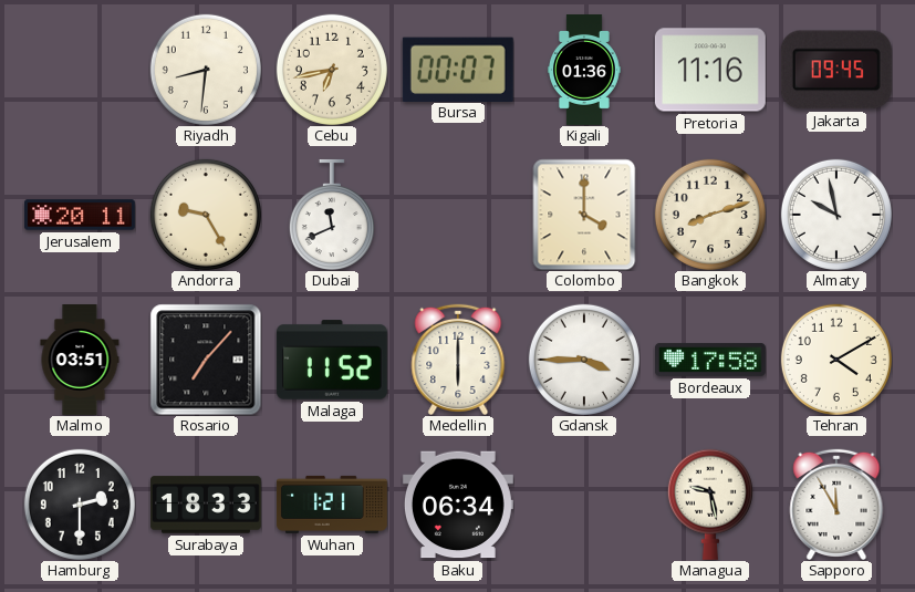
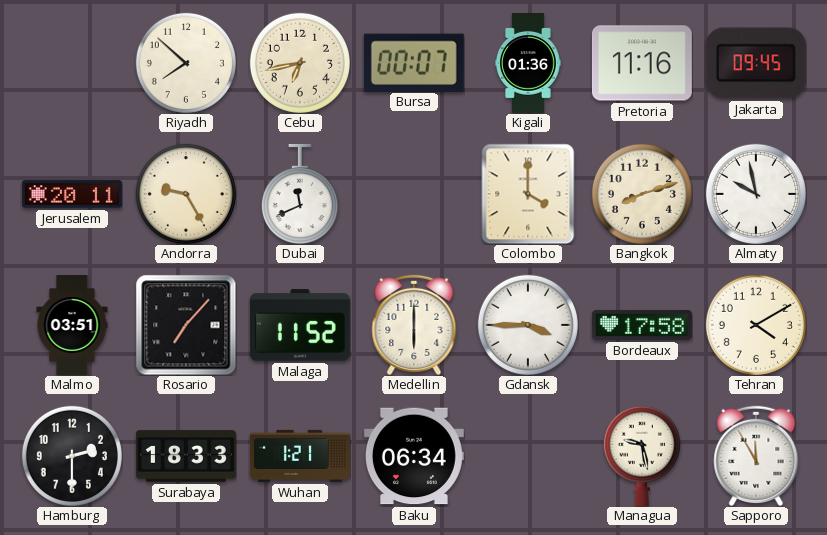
Riyadh: 8:31 -> 7:52
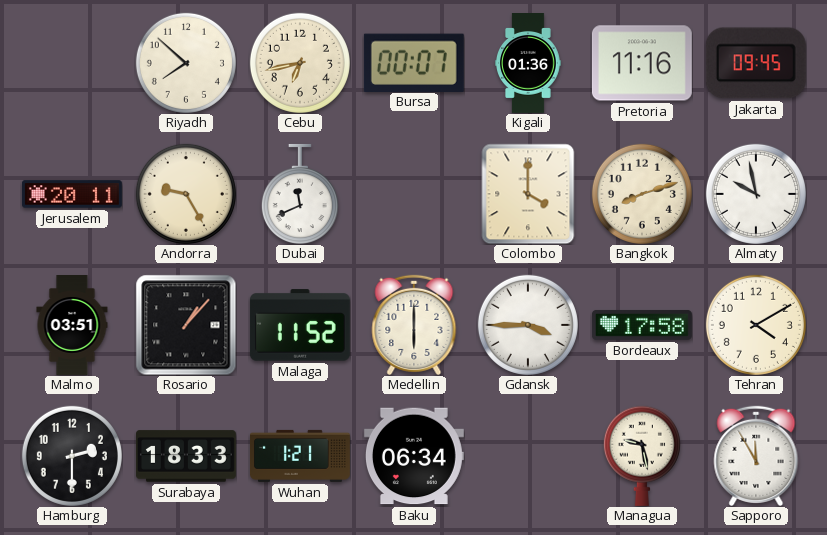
Rosario: 7:07 -> 1:07
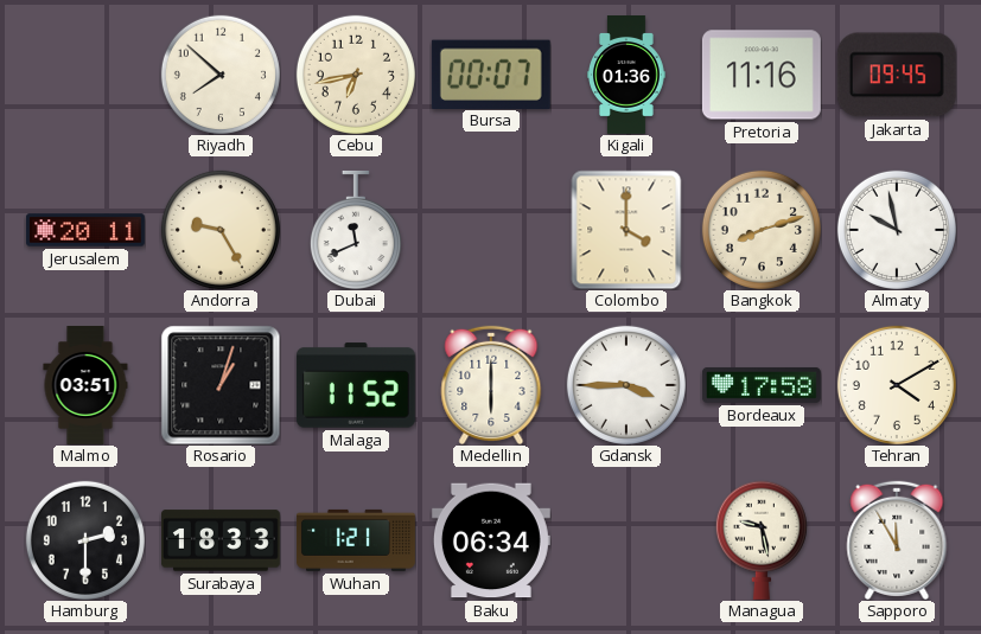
Rosario: 1:07 -> 1:03
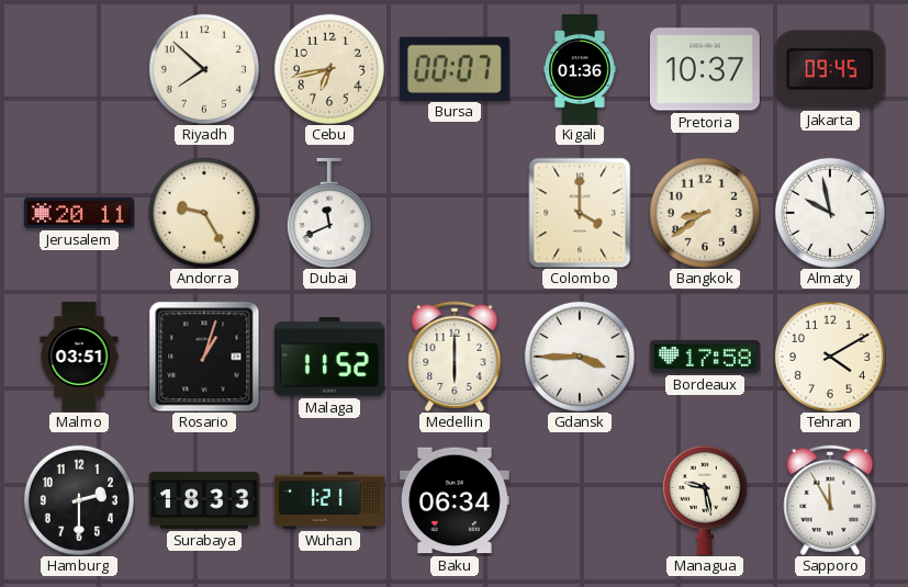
Pretoria: 11:16 -> 10:37
Bangkok: 8:12 -> 8:39
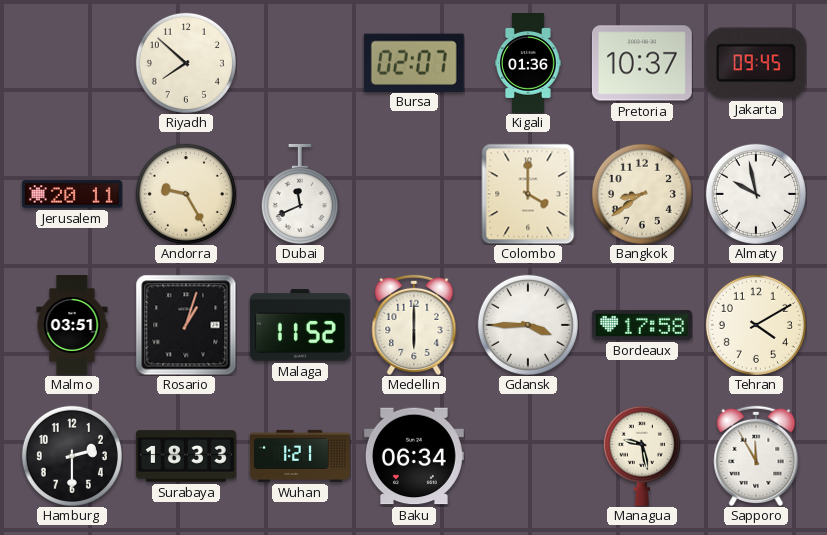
Cebu: 6:43 -> none
Bursa: 00:07 -> 02:07
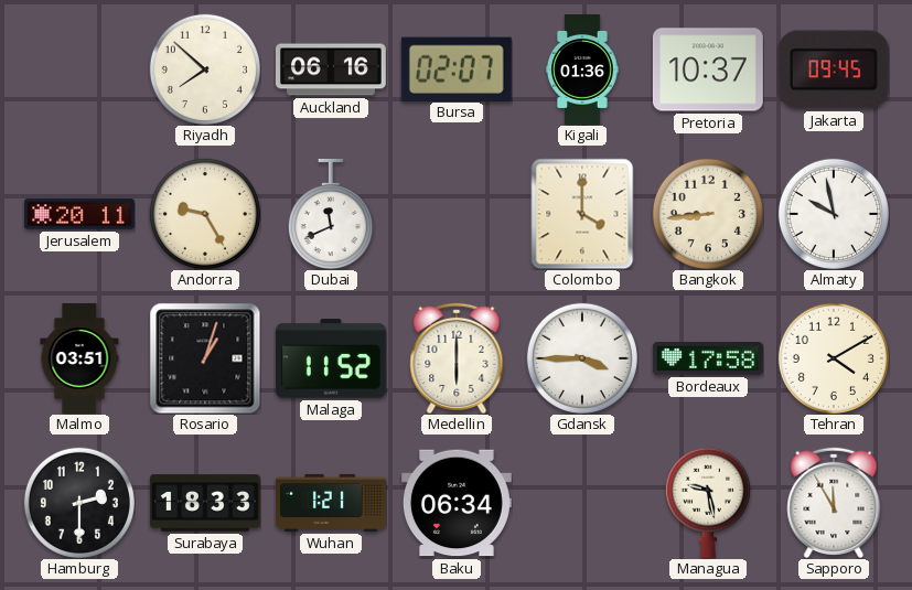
Auckland: none -> 06:16
Bangkok: 8:39 -> 8:44
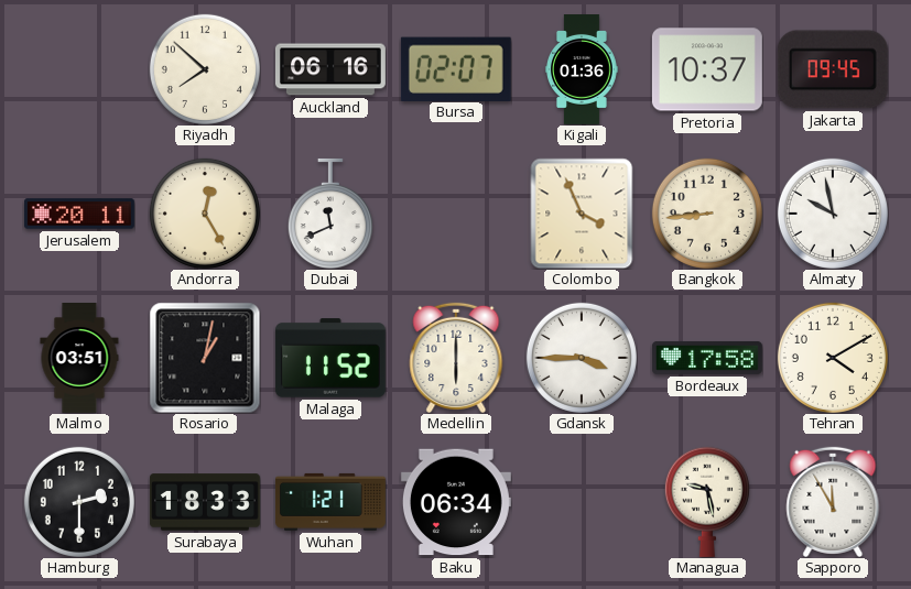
Andorra: 9:25 -> 12:25
Colombo: 4:00 -> 3:56
Rosario: 1:03 -> 1:02
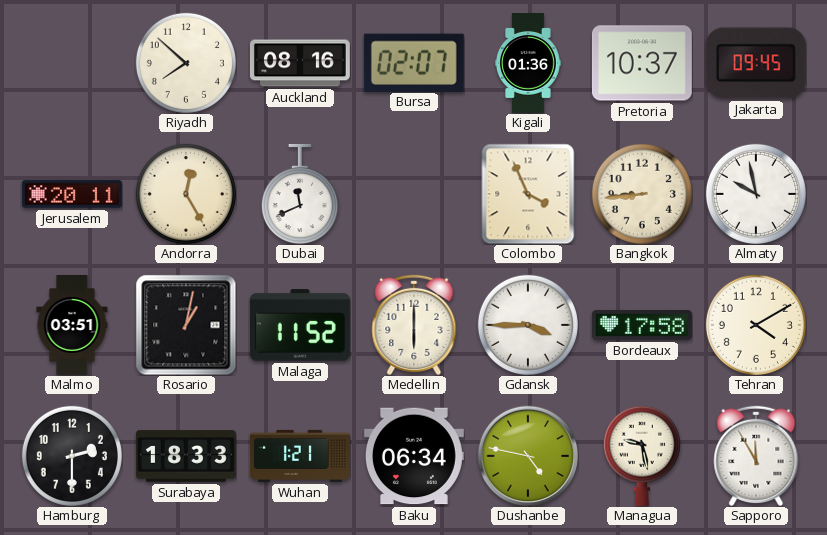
Auckland: 06:16 -> 08:16
Dushanbe: none -> 4:47
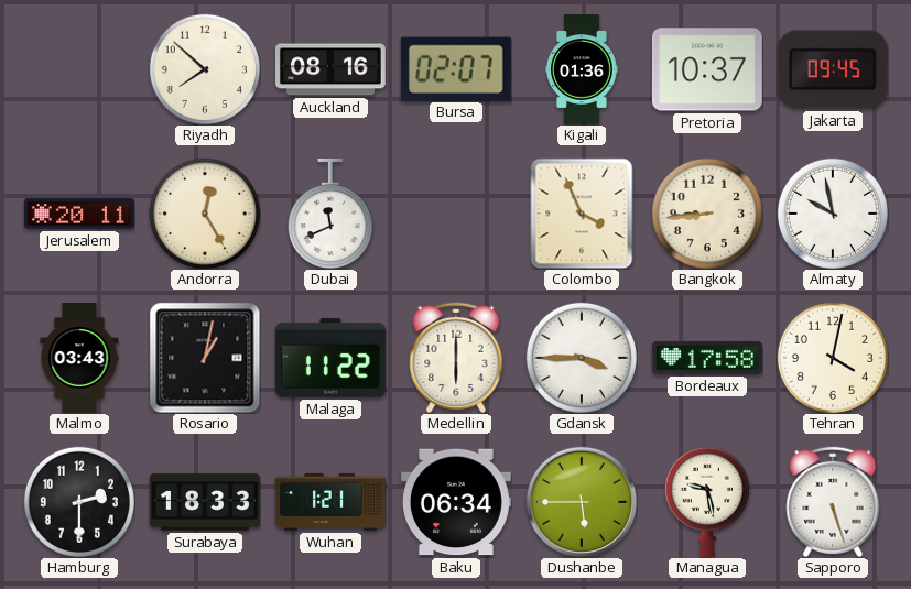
Malmo: 03:51 -> 03:43
Malaga: 11:52 -> 11:22
Tehran: 4:10 -> 4:02
Dushanbe: 4:47 -> 5:45
Sapporo: 11:55 -> 5:27
